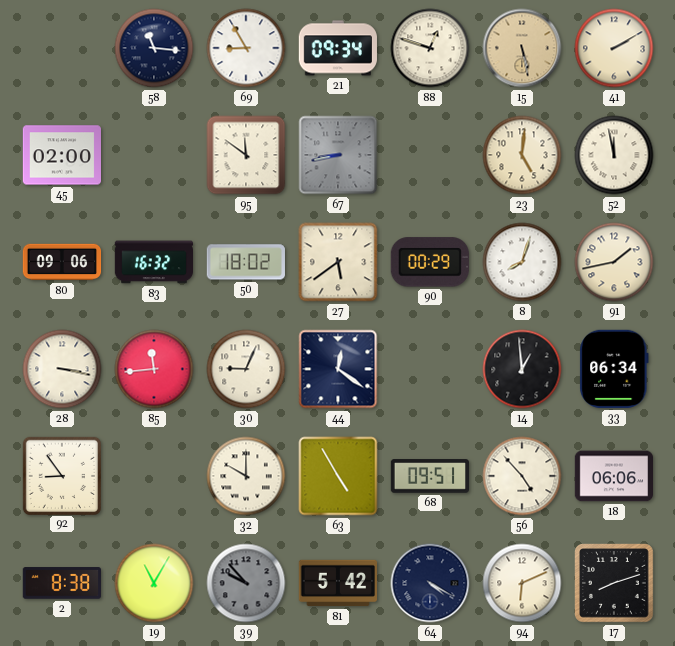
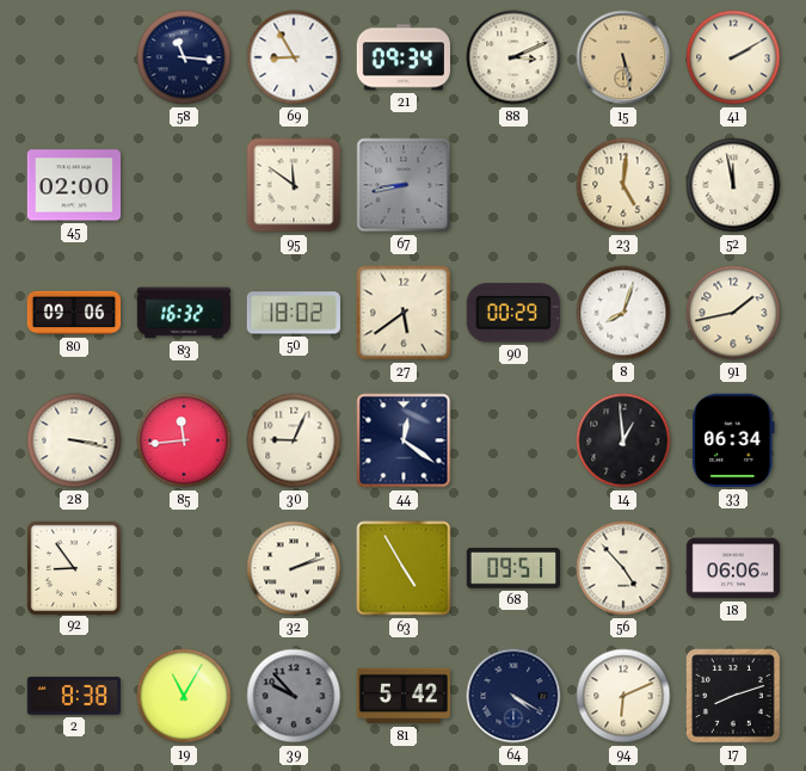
88: 12:48 -> 3:11
32: 10:00 -> 2:12
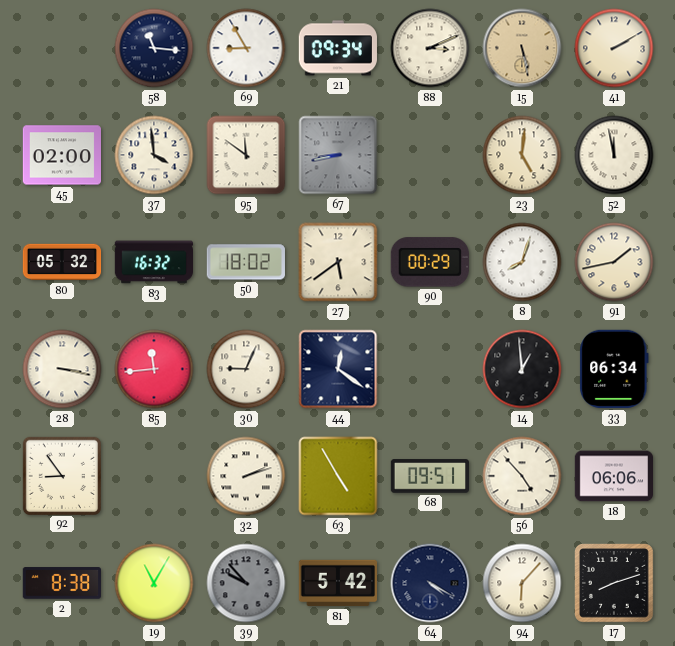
37: none -> 3:59
80: 09:06 -> 05:32
94: 6:11 -> 6:07
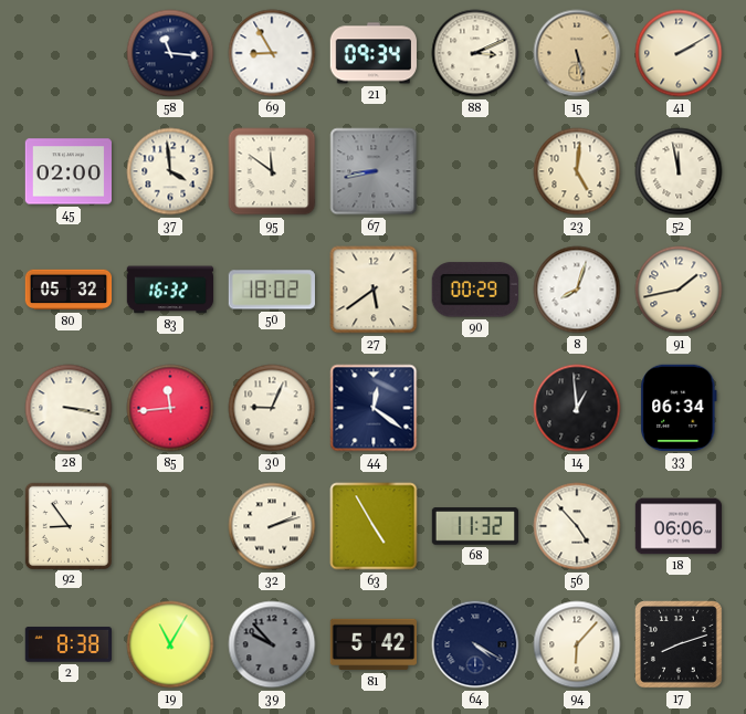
68: 09:51 -> 11:32
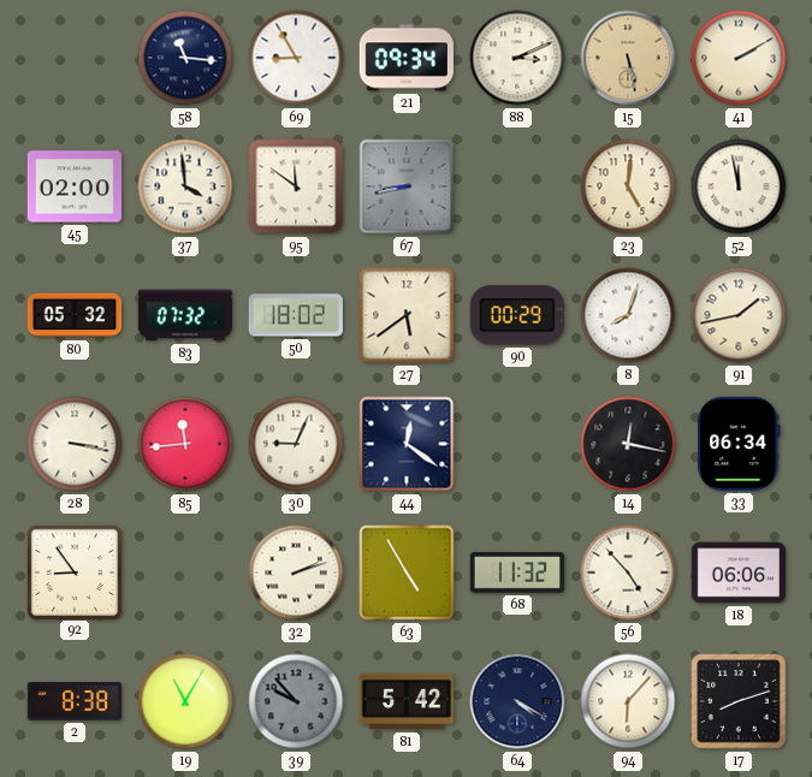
83: 16:32 -> 07:32
14: 12:59 -> 12:17
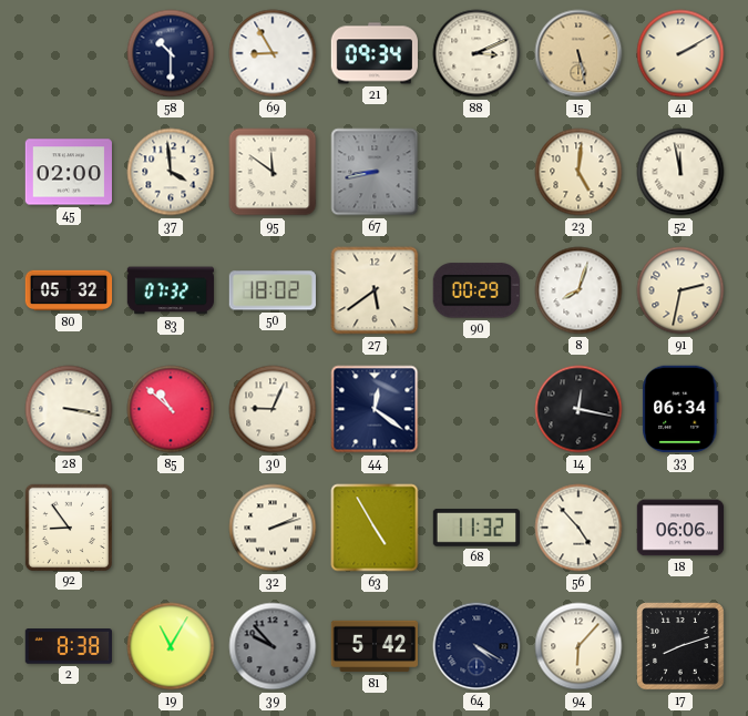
58: 11:16 -> 10:30
91: 1:43 -> 2:32
85: 11:44 -> 10:52
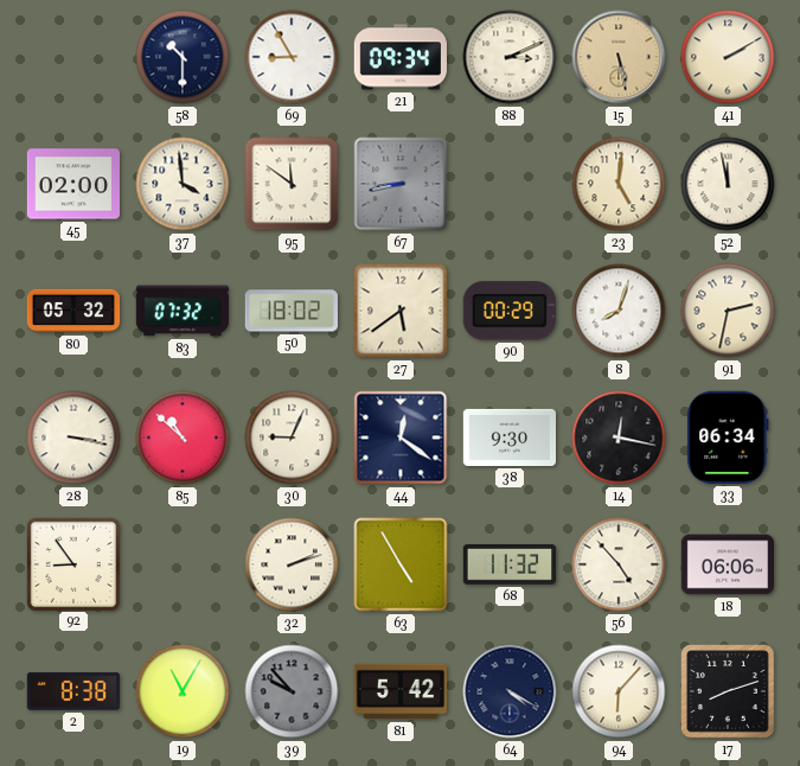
38: none -> 9:30
